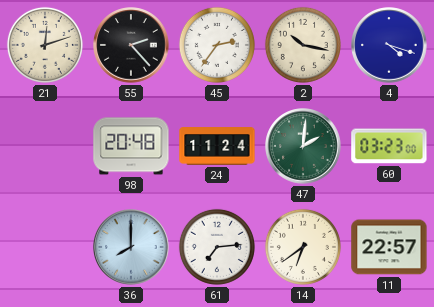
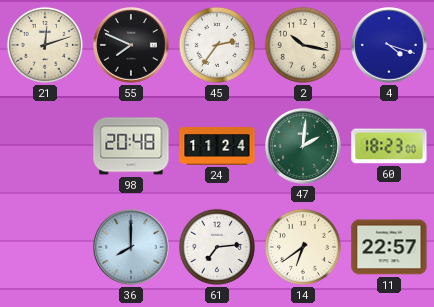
55: 2:23 -> 7:49
60: 03:23 -> 18:23
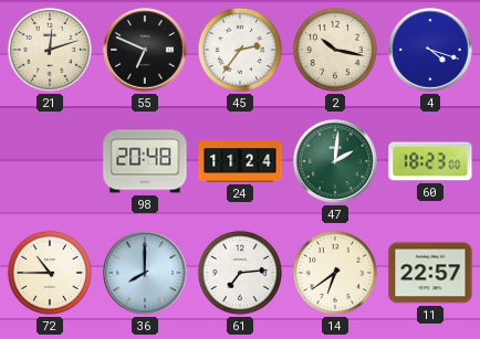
55: 7:49 -> 6:49
72: none -> 10:45
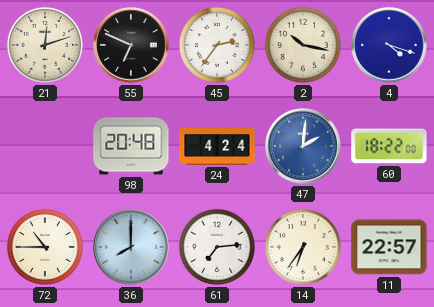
24: 11:24 -> 4:24
47 dial: green -> blue
60: 18:23 -> 18:22
14: 6:39 -> 6:36
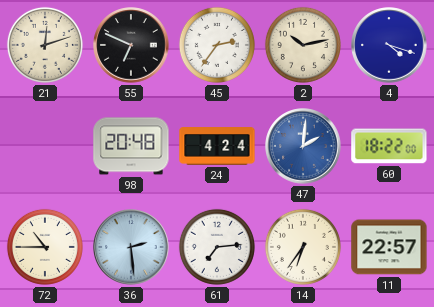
2: 10:17 -> 10:13
36: 8:00 -> 2:29
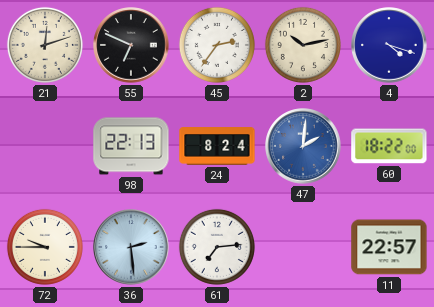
98: 20:48 -> 22:13
24: 4:24 -> 8:24
72: 10:45 -> 9:45
14: 6:36 -> none
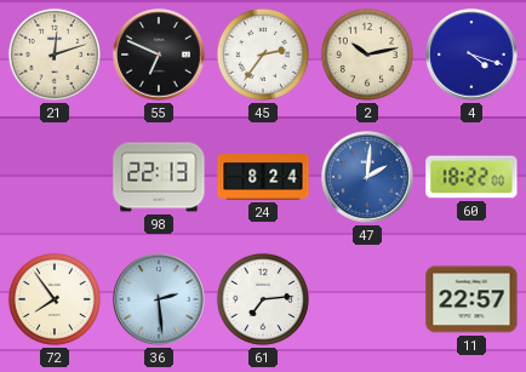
72: 9:45 -> 7:54
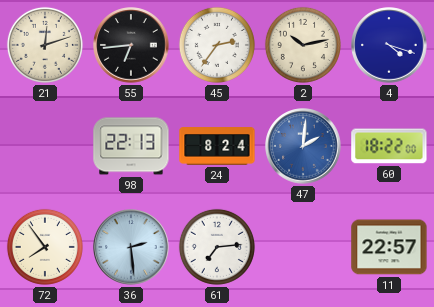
55: 6:49 -> 6:44
